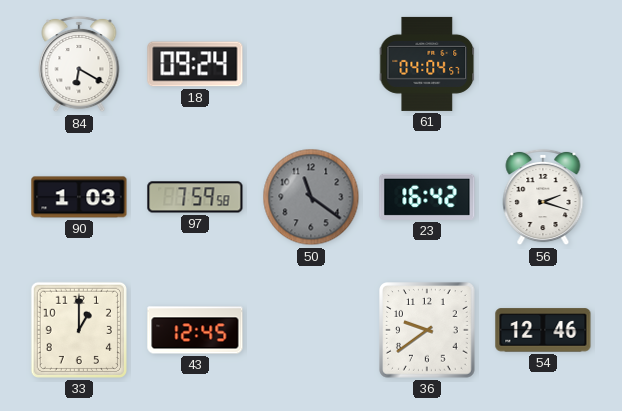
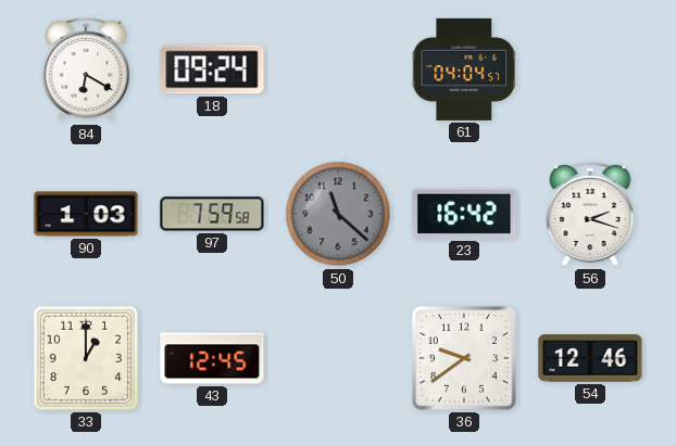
50: 11:21 -> 11:22
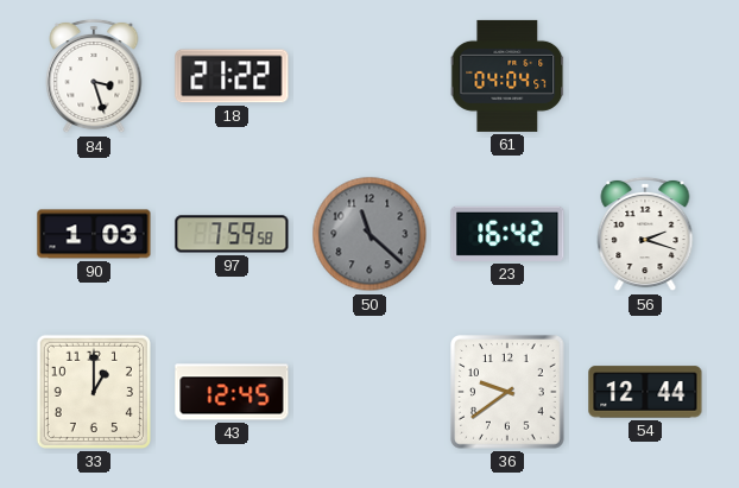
84: 6:20 -> 3:27
18: 09:24 -> 21:22
54: 12:46 -> 12:44
